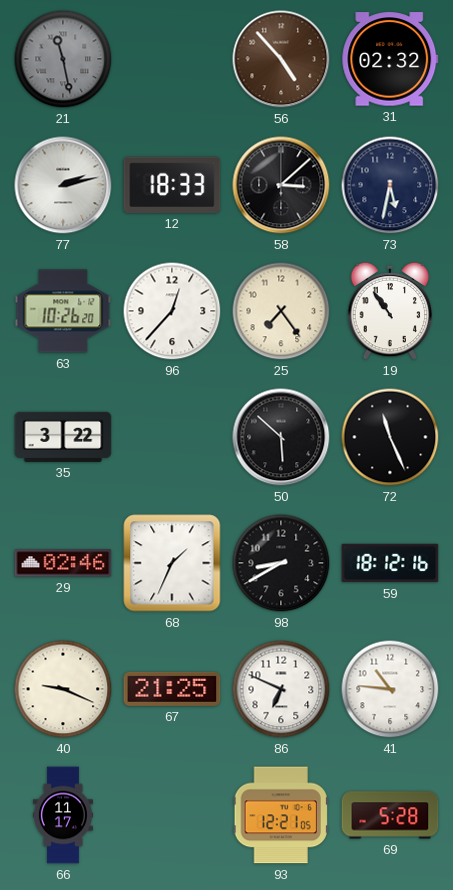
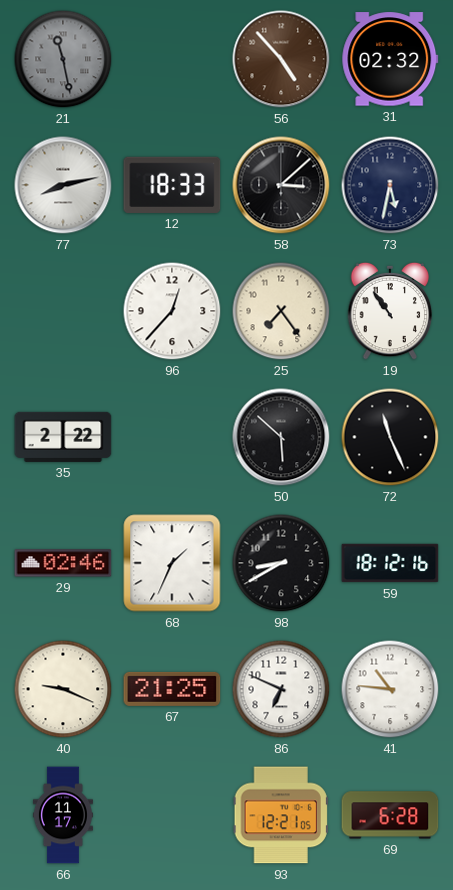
77: 2:13 -> 8:13
63: 10:26 -> none
35: 3:22 -> 2:22
69: 5:28 -> 6:28
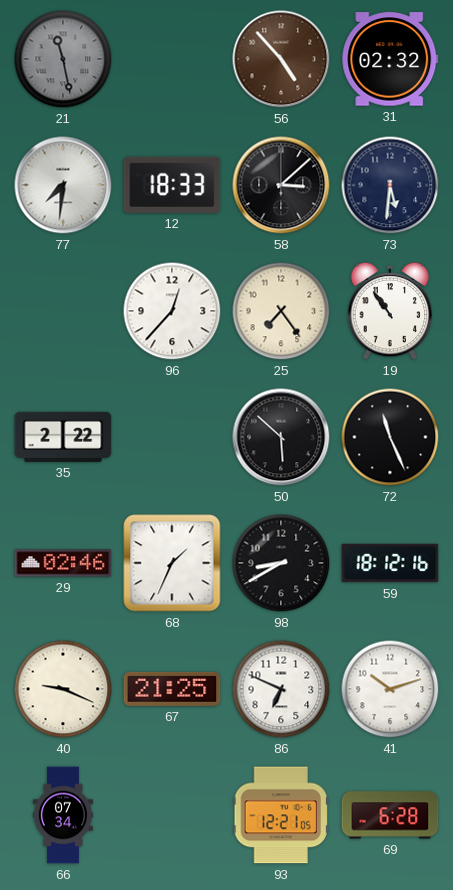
77: 8:13 -> 7:31
73: 5:32 -> 5:31
41: 10:46 -> 10:12
66: 11:17 -> 07:34
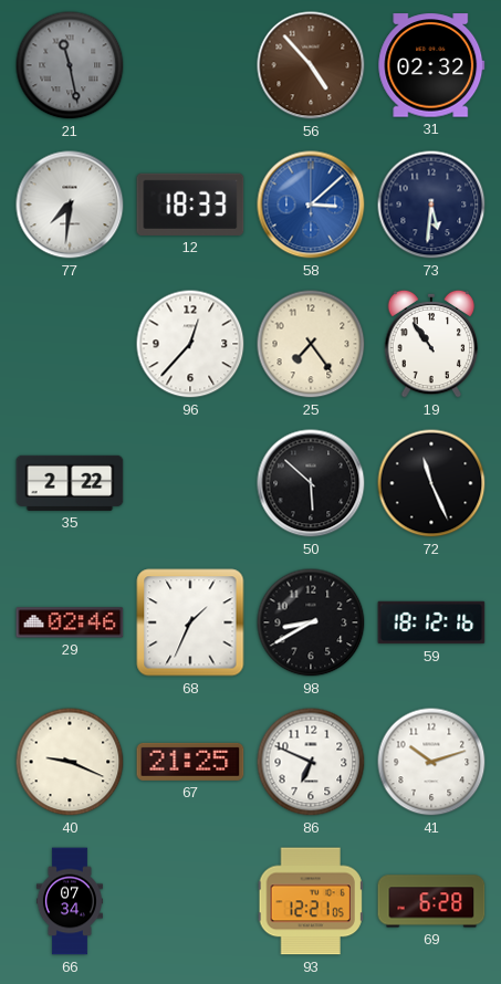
58 dial: black -> blue
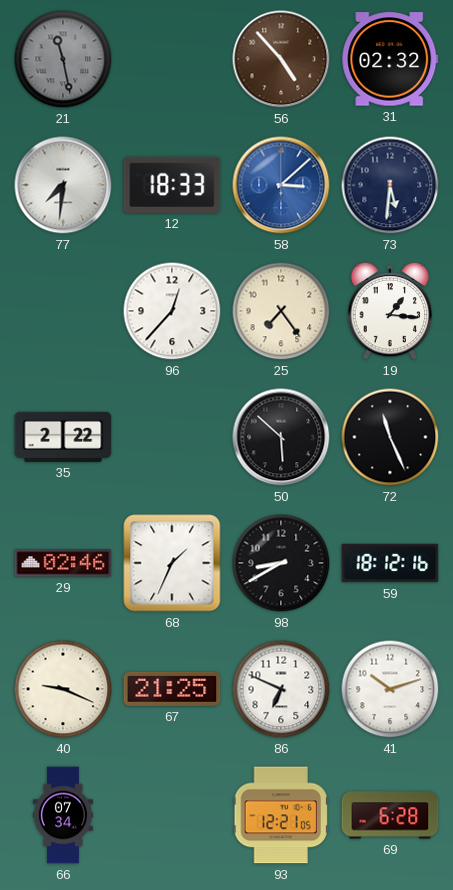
19: 10:54 -> 1:16
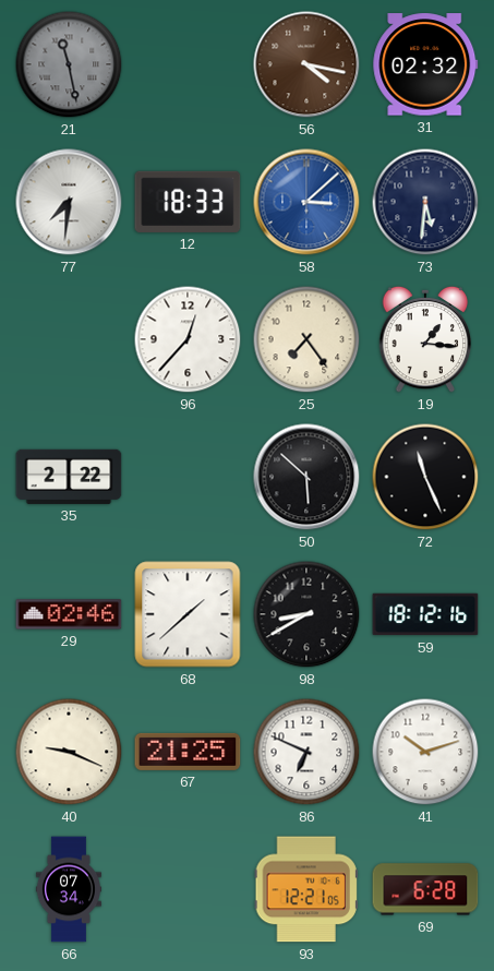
56: 4:53 -> 4:17
68: 1:34 -> 1:38
